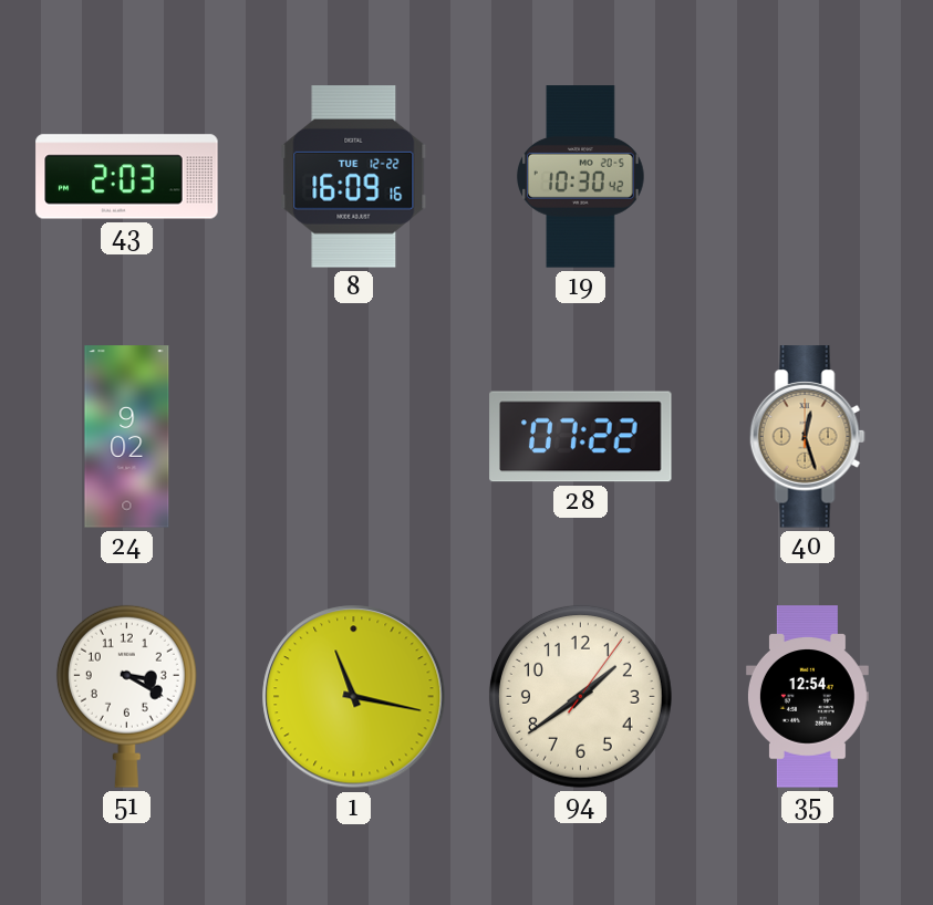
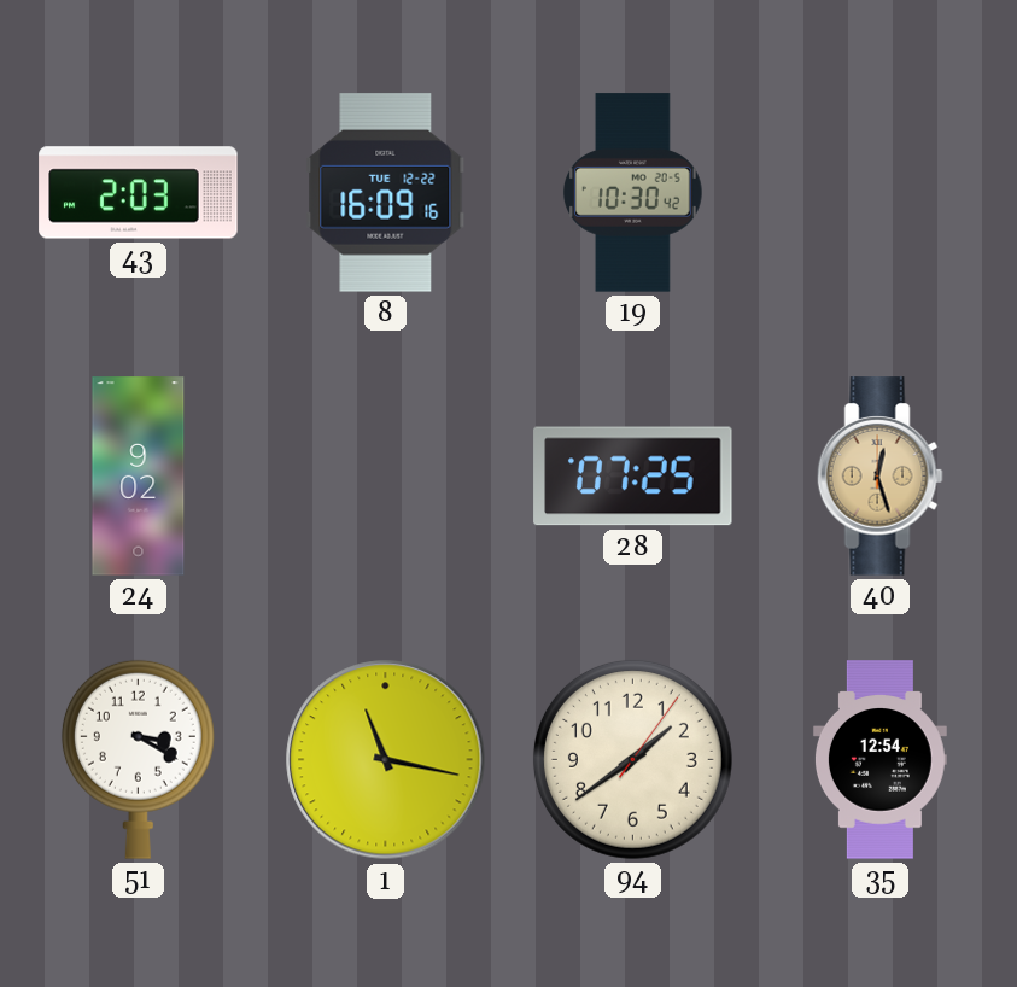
28: 07:22 -> 07:25
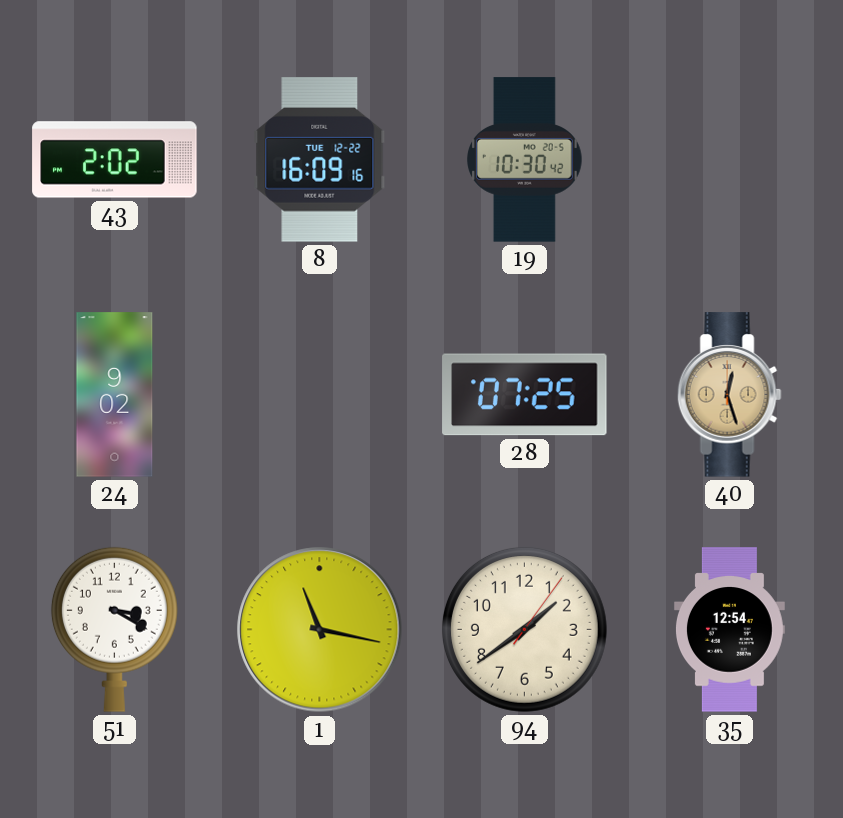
43: 2:03 -> 2:02
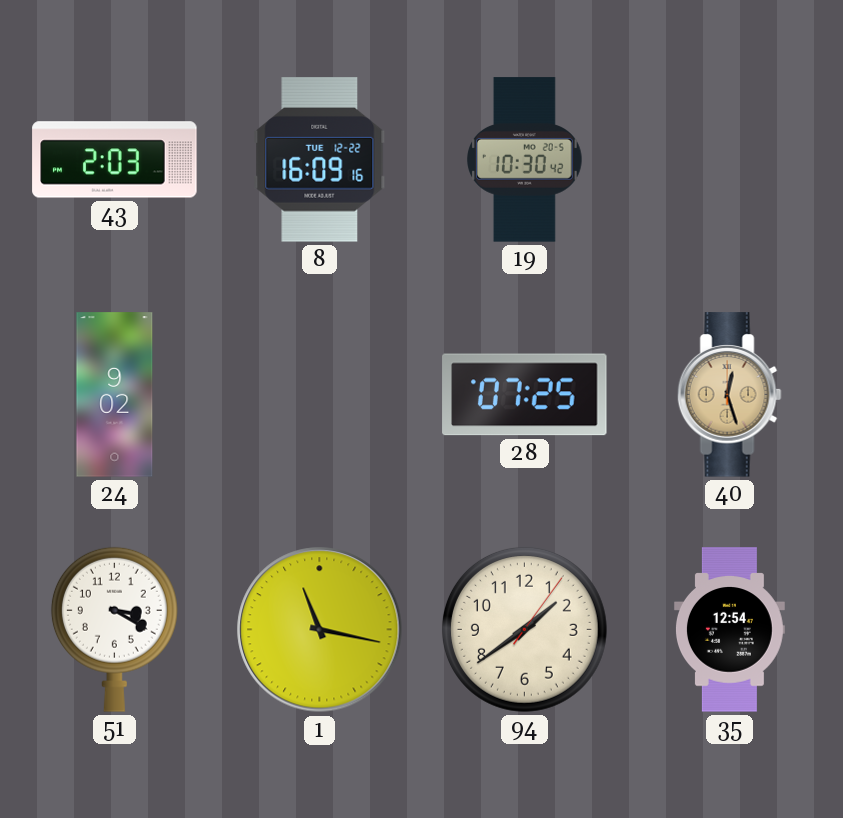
43: 2:02 -> 2:03
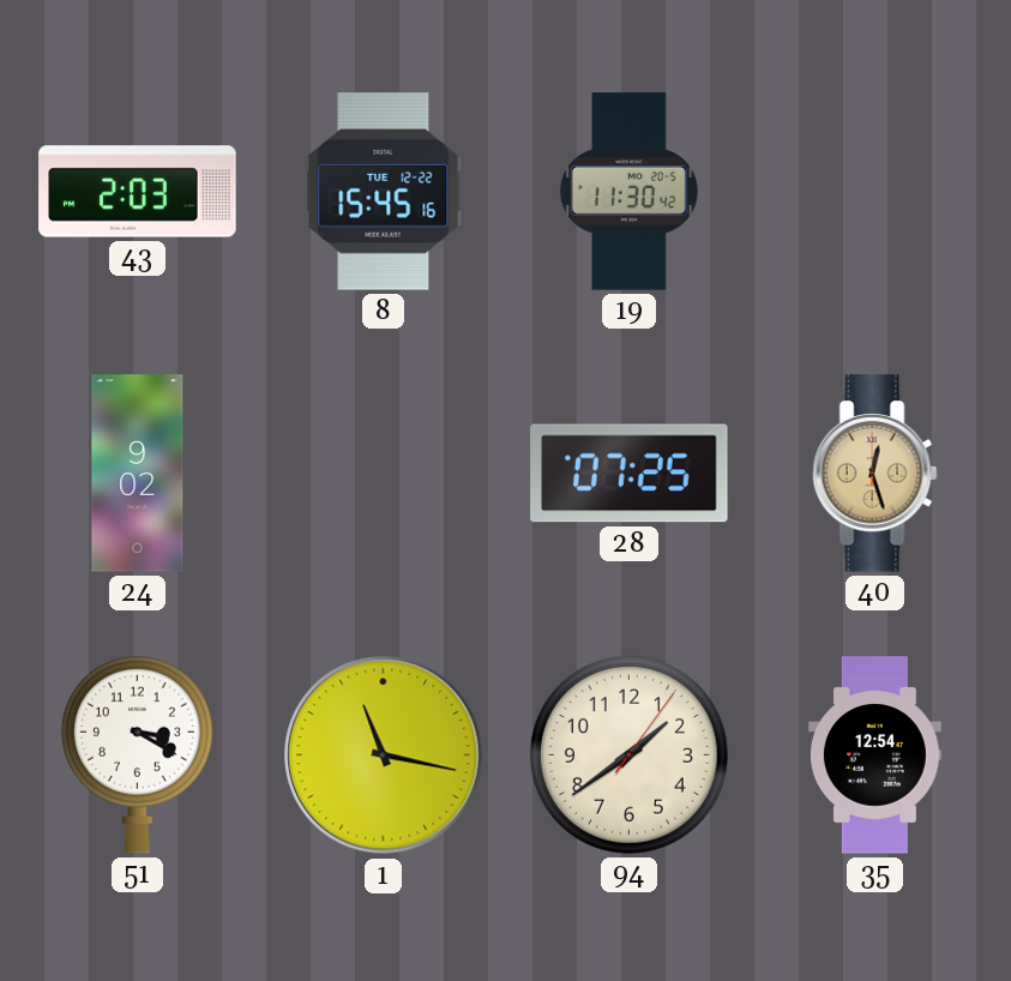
8: 16:09 -> 15:45
19: 10:30 -> 11:30
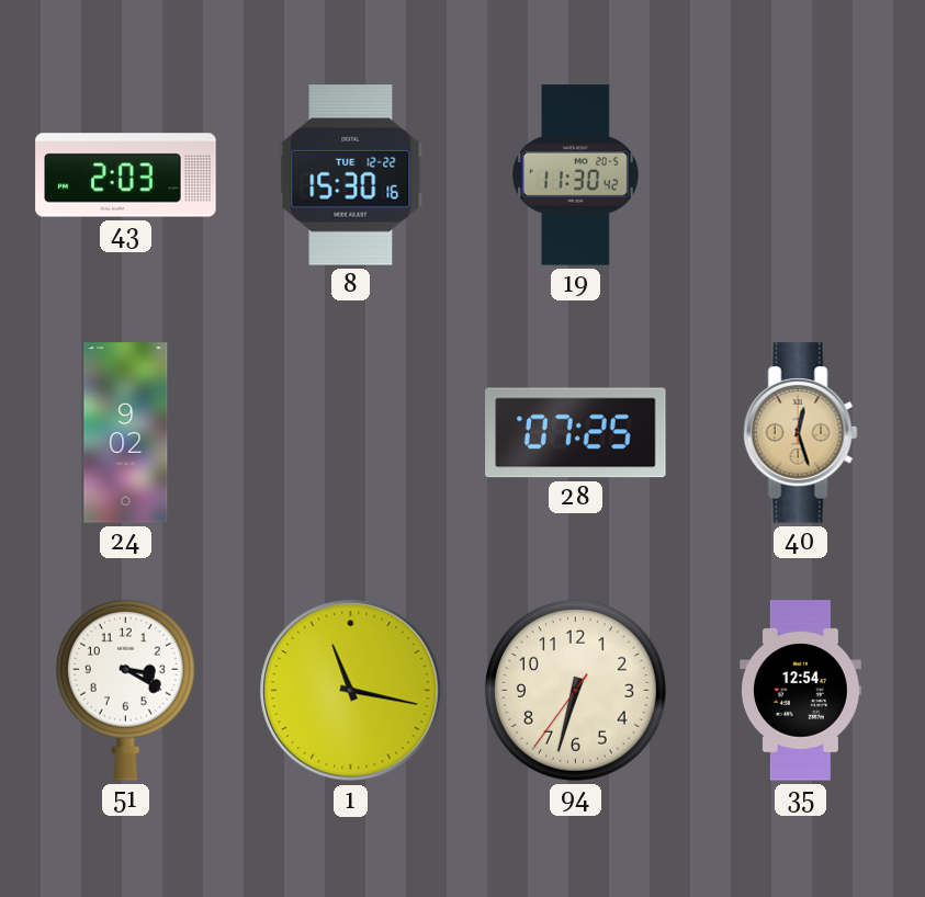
8: 15:45 -> 15:30
94: 1:39 -> 6:32
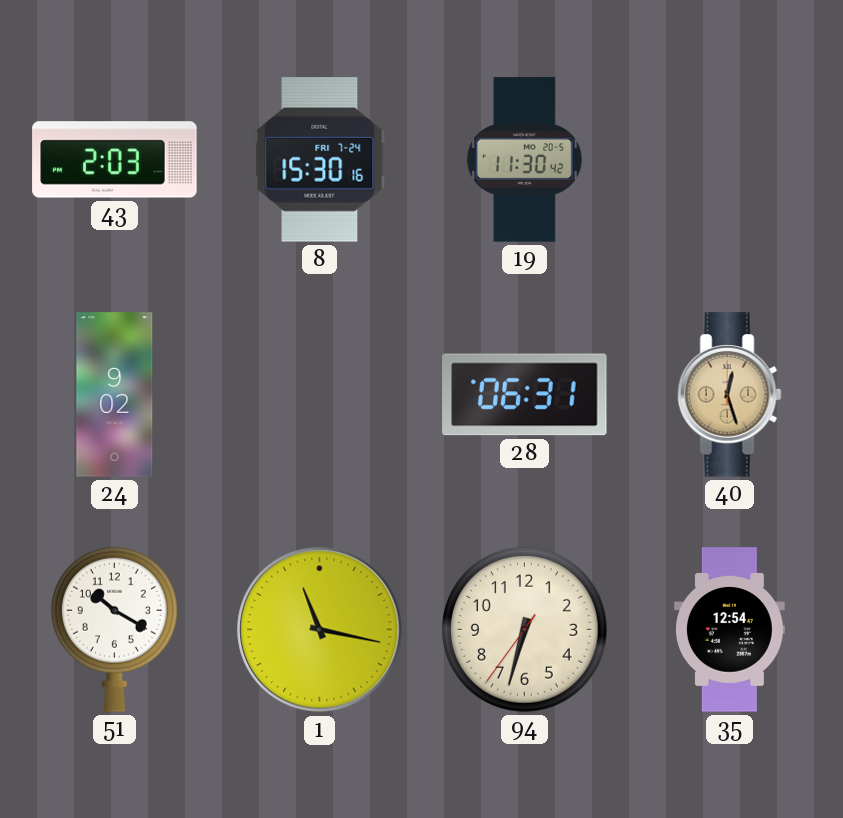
8 date: TUE 12-22 -> FRI 7-24
28: 07:25 -> 06:31
51: 3:20 -> 10:20
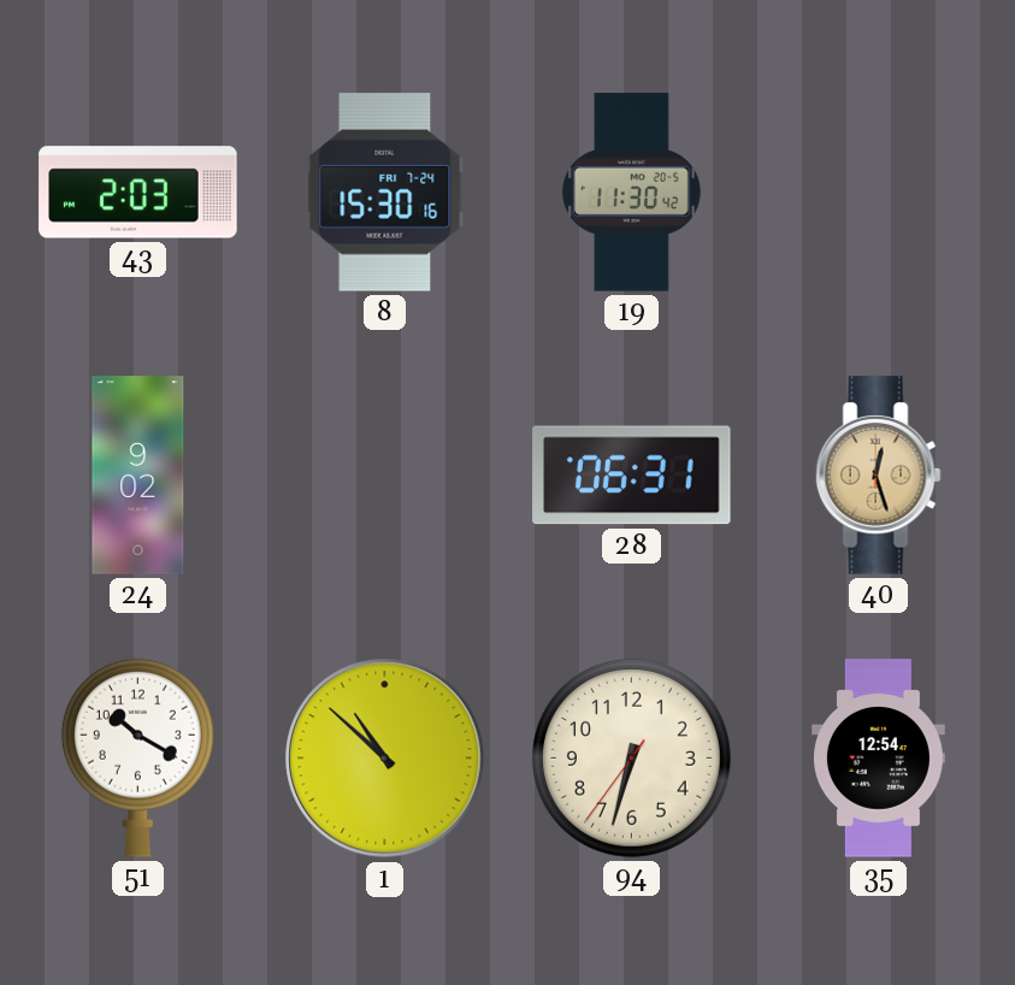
1: 11:17 -> 10:52
